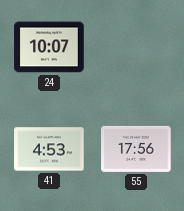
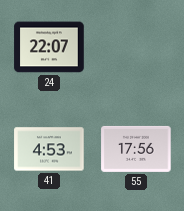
24: 10:07 -> 22:07
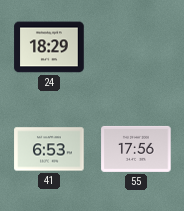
24: 22:07 -> 18:29
41: 4:53 -> 6:53
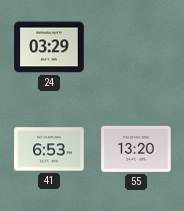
24: 18:29 -> 03:29
55: 17:56 -> 13:20
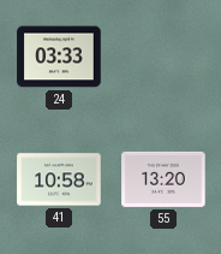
24: 03:29 -> 03:33
41: 6:53 -> 10:58
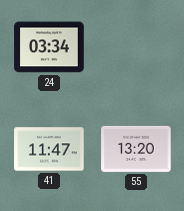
24: 03:33 -> 03:34
41: 10:58 -> 11:47
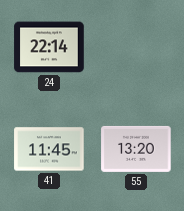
24: 03:34 -> 22:14
41: 11:47 -> 11:45
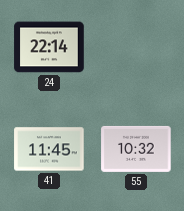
55: 13:20 -> 10:32
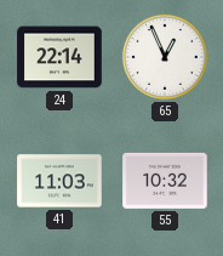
65: none -> 12:56
41: 11:45 -> 11:03
